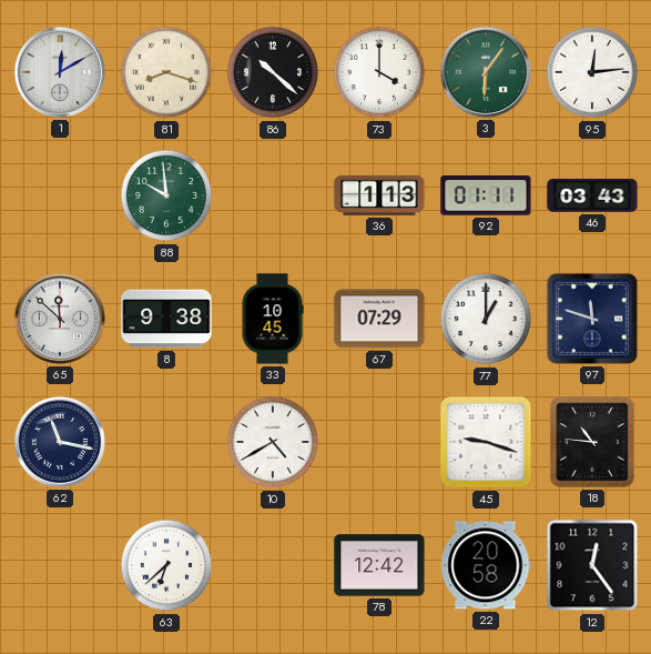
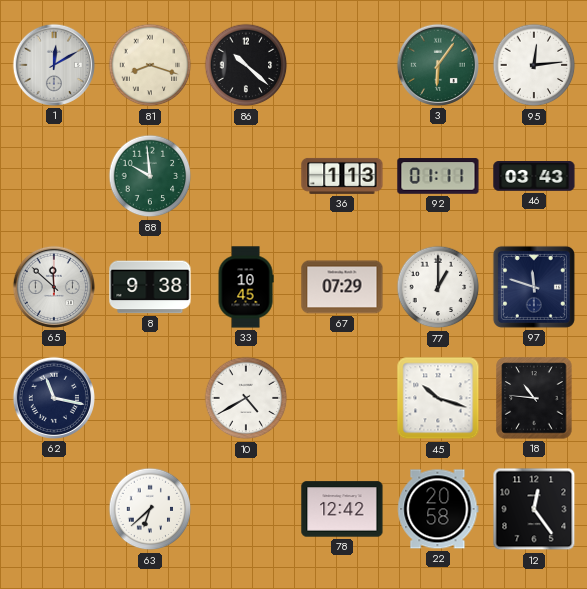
73: 4:00 -> none
45: 9:18 -> 10:18
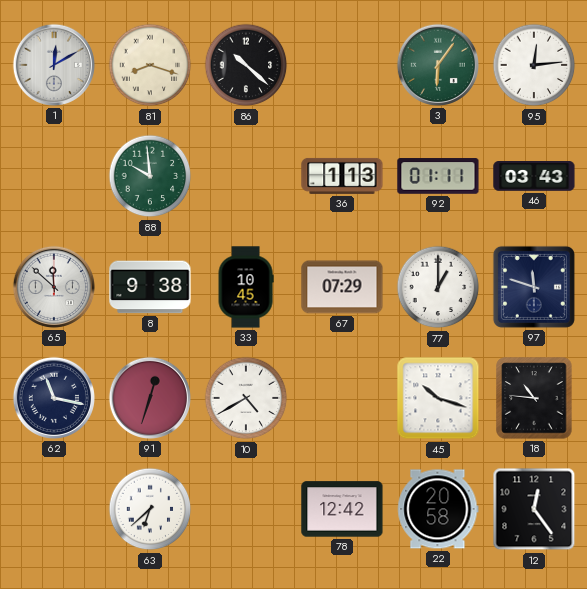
91: none -> 12:33
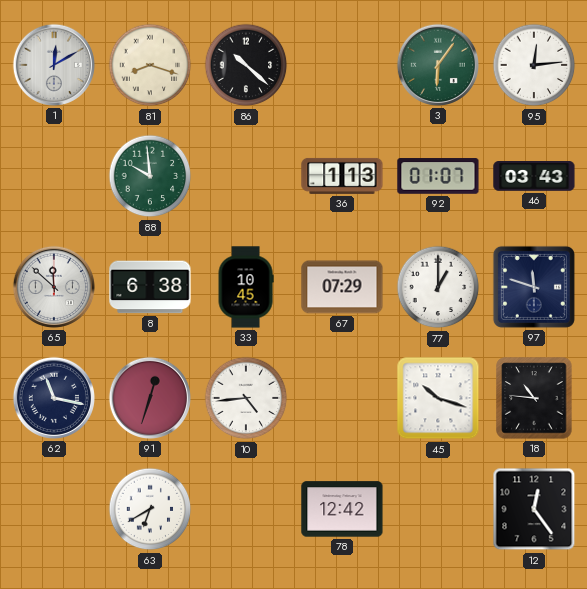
92: 01:11 -> 01:07
8: 9:38 -> 6:38
10: 4:40 -> 4:44
63: 6:38 -> 6:40
22: 20:58 -> none
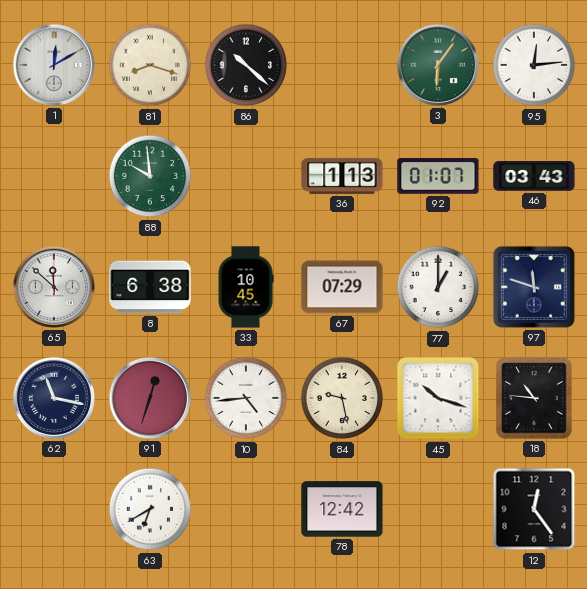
84: none -> 9:28
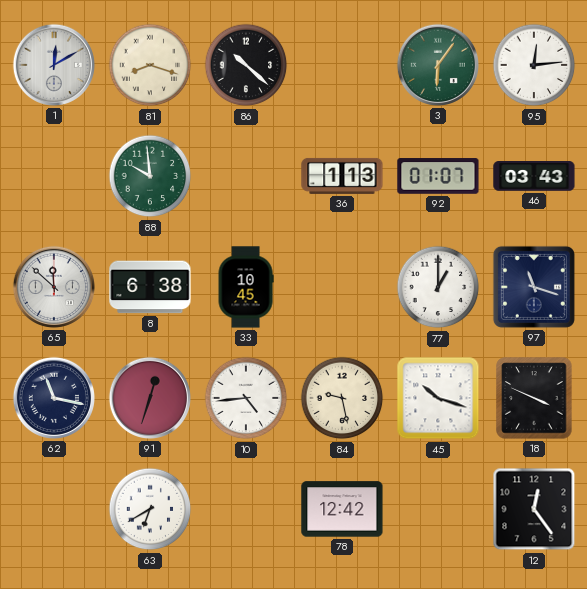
67: 07:29 -> none
97: 11:48 -> 11:18
18: 10:46 -> 3:49
